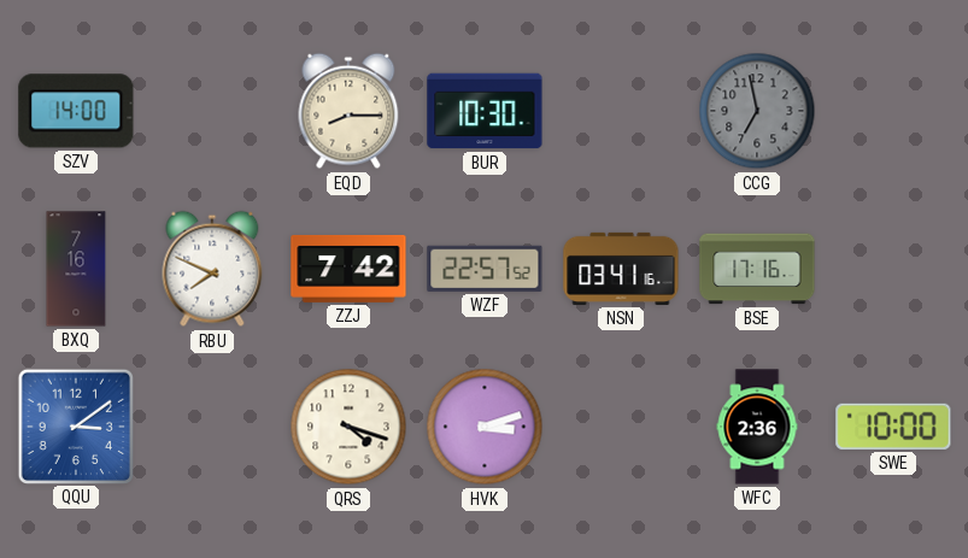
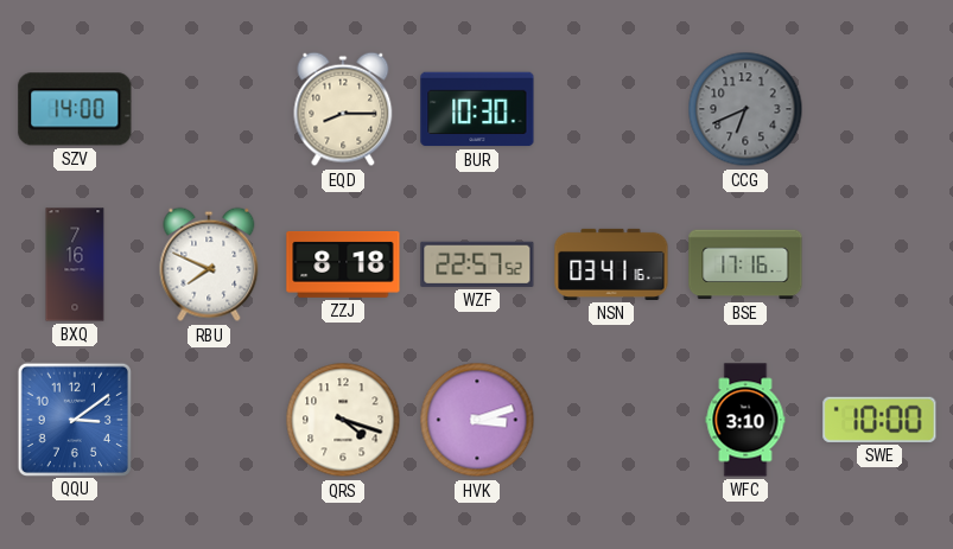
CCG: 6:58 -> 6:41
ZZJ: 7:42 -> 8:18
WFC: 2:36 -> 3:10
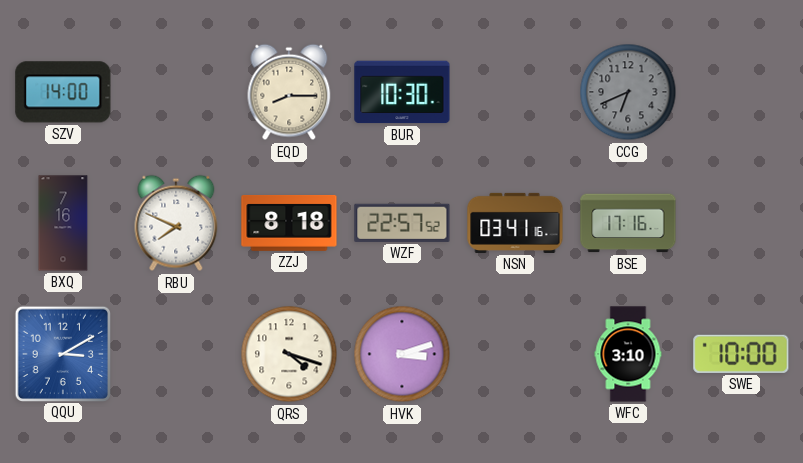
QQU: 3:09 -> 3:10
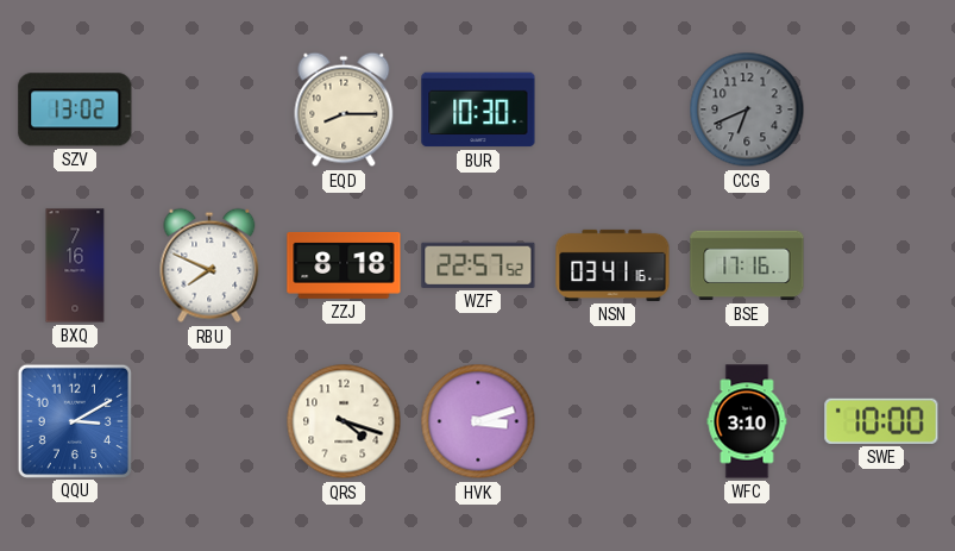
SZV: 14:00 -> 13:02
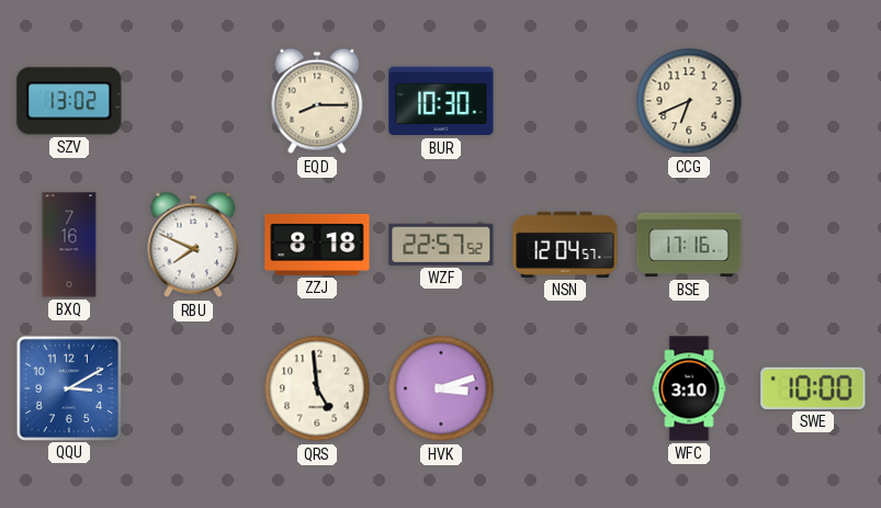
CCG dial: grey -> cream
NSN: 03:41 -> 12:04
QRS: 4:18 -> 4:59
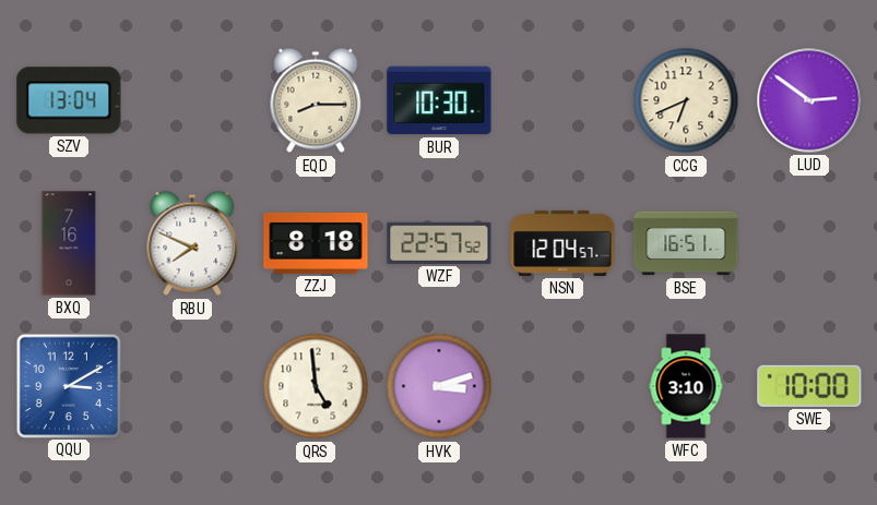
SZV: 13:02 -> 13:04
LUD: none -> 2:51
BSE: 17:16 -> 16:51
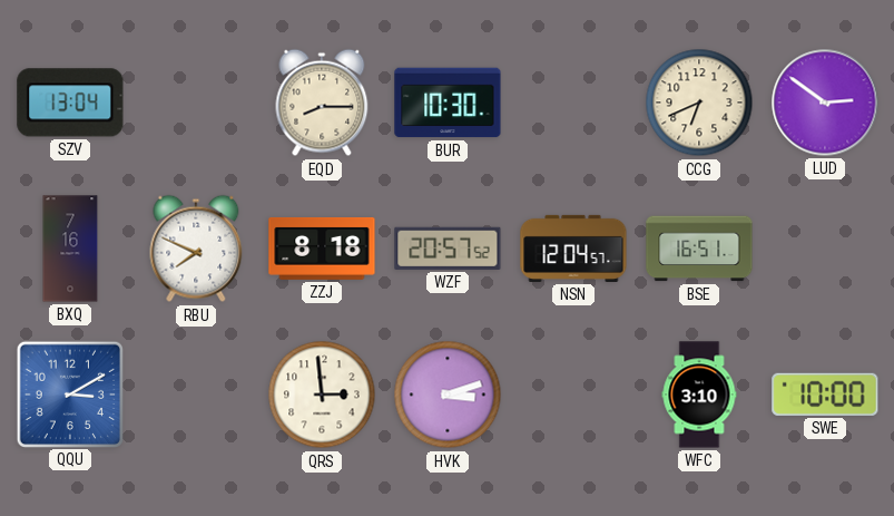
WZF: 22:57 -> 20:57
QRS: 4:59 -> 2:59
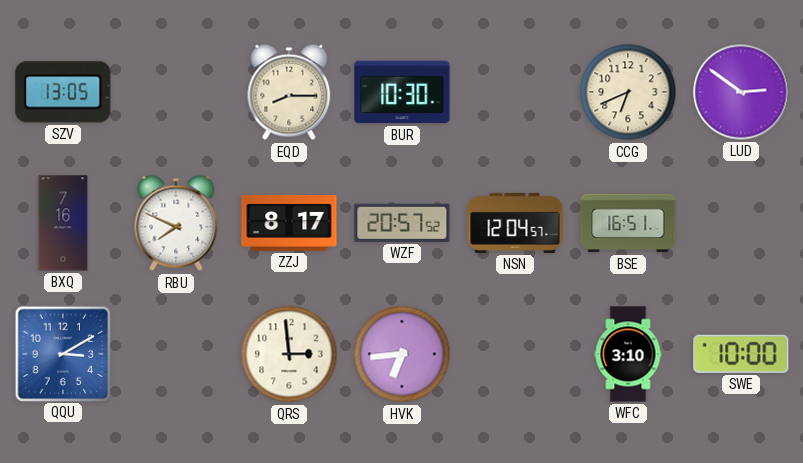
SZV: 13:04 -> 13:05
ZZJ: 8:18 -> 8:17
HVK: 3:12 -> 6:44
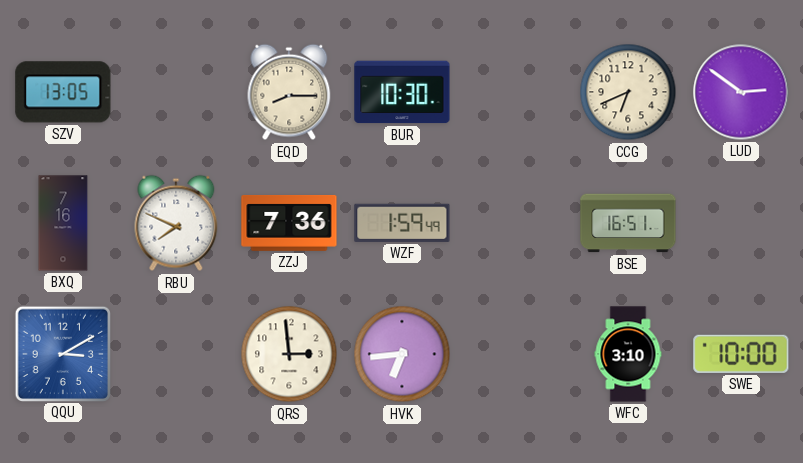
ZZJ: 8:17 -> 7:36
WZF: 20:57 -> 1:59
NSN: 12:04 -> none
